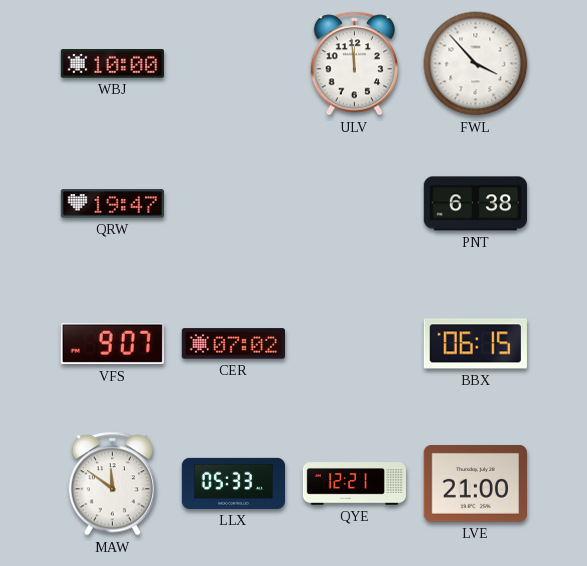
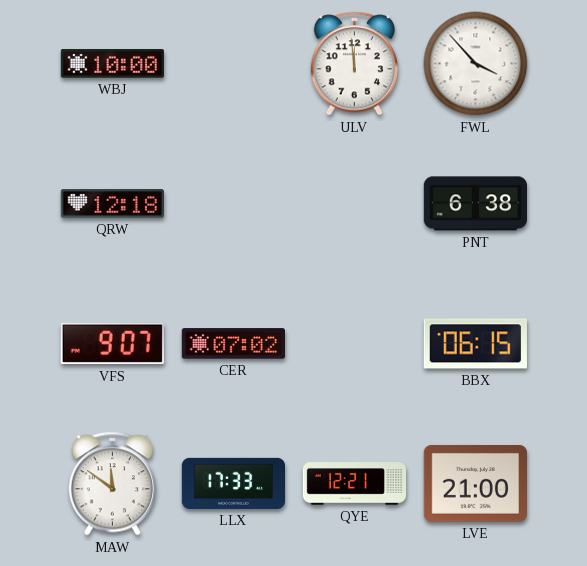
QRW: 19:47 -> 12:18
LLX: 05:33 -> 17:33
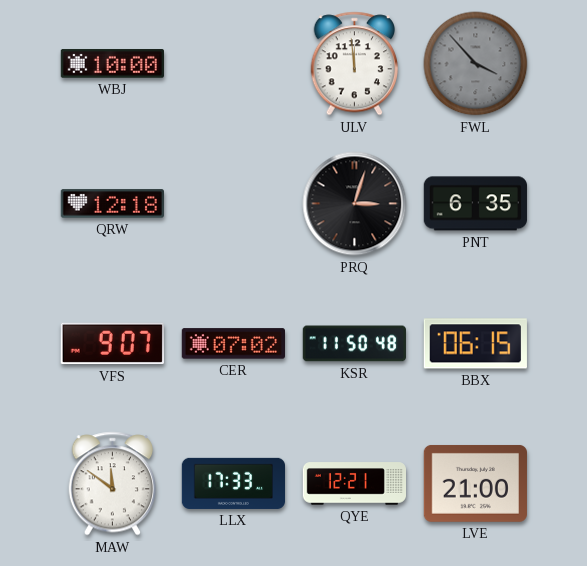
FWL dial: white -> grey
PRQ: none -> 3:03
PNT: 6:38 -> 6:35
KSR: none -> 11:50
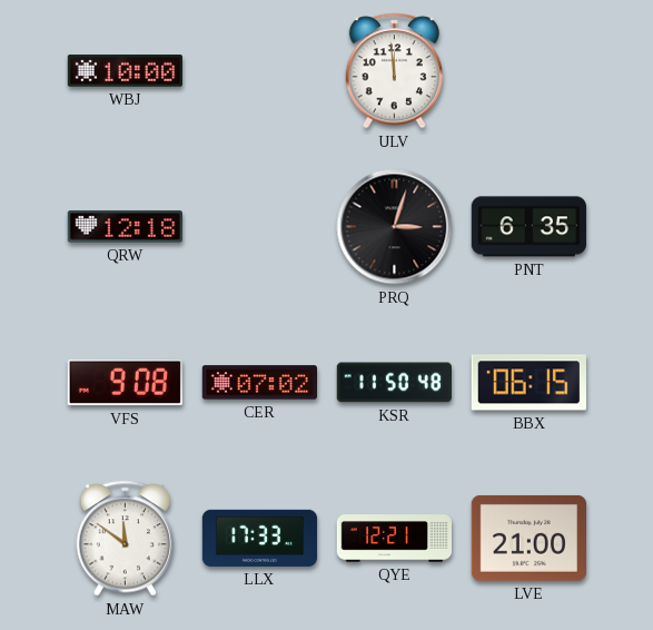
FWL: 3:53 -> none
VFS: 9:07 -> 9:08
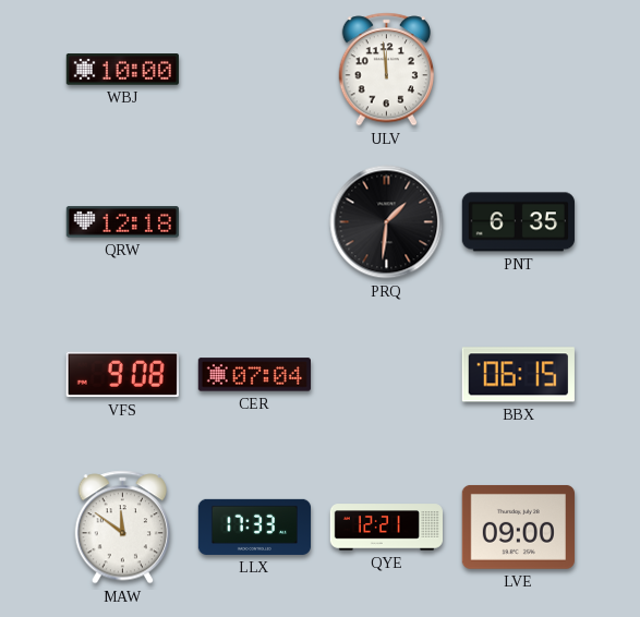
PRQ: 3:03 -> 1:31
CER: 07:02 -> 07:04
KSR: 11:50 -> none
LVE: 21:00 -> 09:00
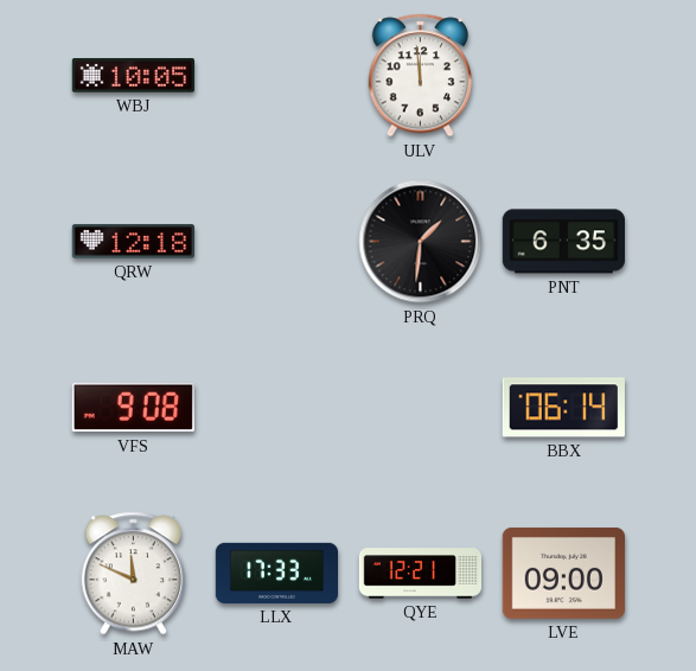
WBJ: 10:00 -> 10:05
CER: 07:04 -> none
BBX: 06:15 -> 06:14
MAW: 11:51 -> 11:49
